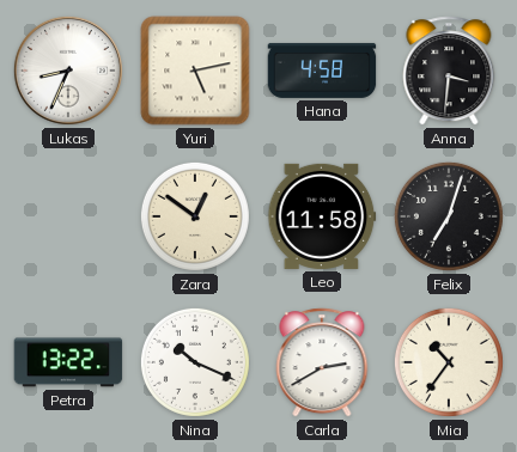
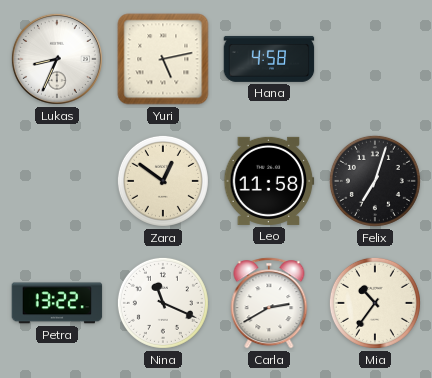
Anna: 3:31 -> none
Nina: 10:19 -> 11:19
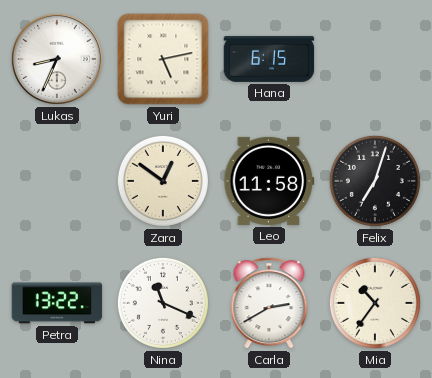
Hana: 4:58 -> 6:15
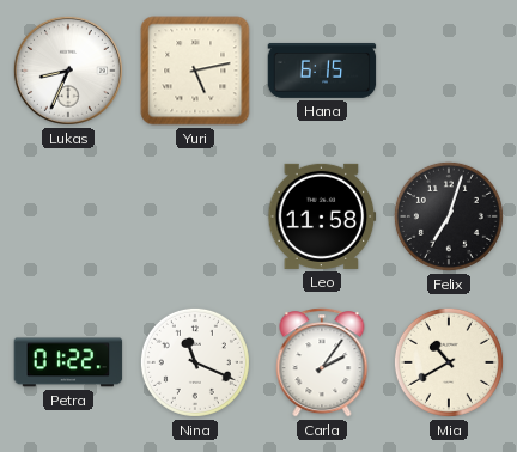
Zara: 12:51 -> none
Petra: 13:22 -> 01:22
Carla: 2:40 -> 2:06
Mia: 10:36 -> 10:40
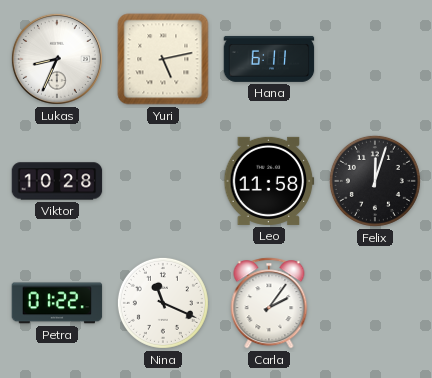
Hana: 6:15 -> 6:11
Viktor: none -> 10:28
Felix: 7:03 -> 12:03
Mia: 10:40 -> none
